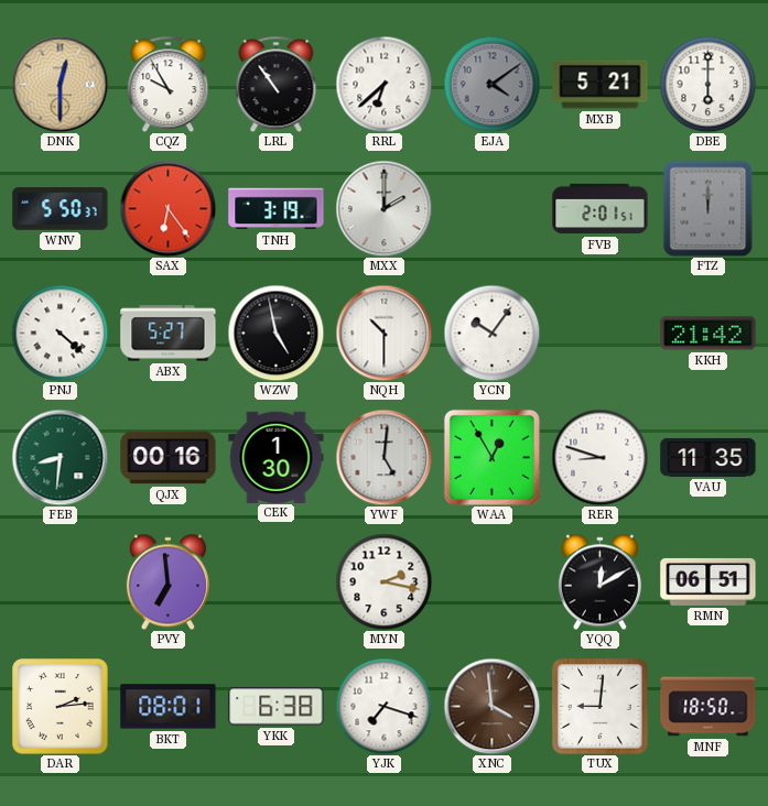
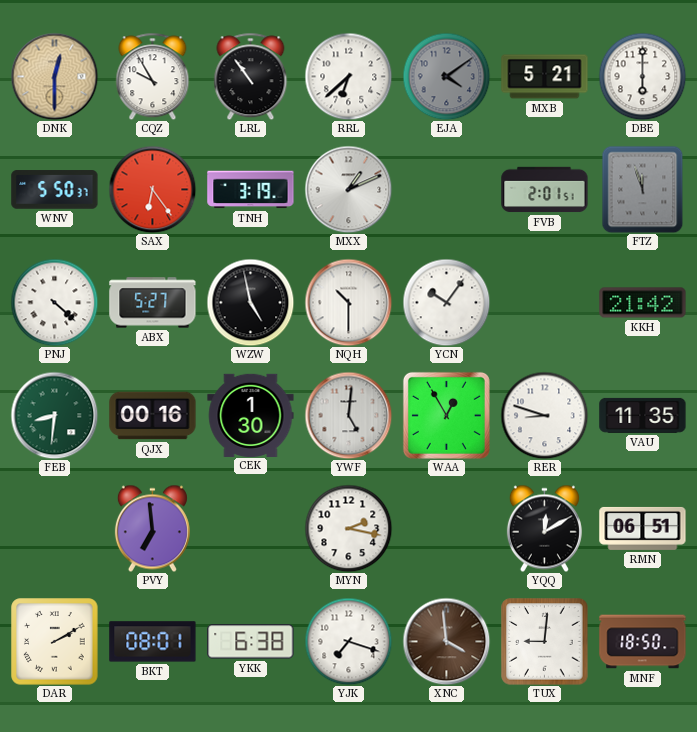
MXX: 2:00 -> 1:11
FTZ: 12:00 -> 11:57
DAR: 2:14 -> 2:10
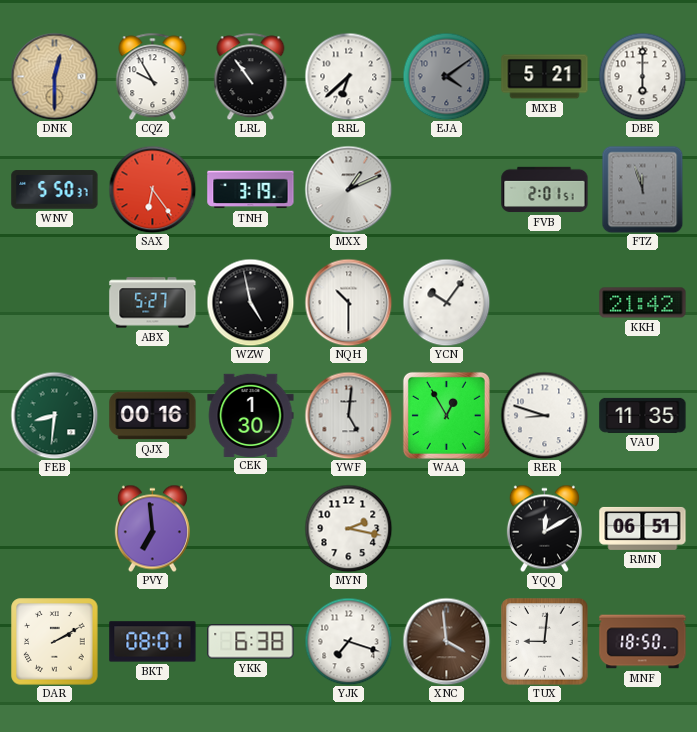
PNJ: 4:22 -> none
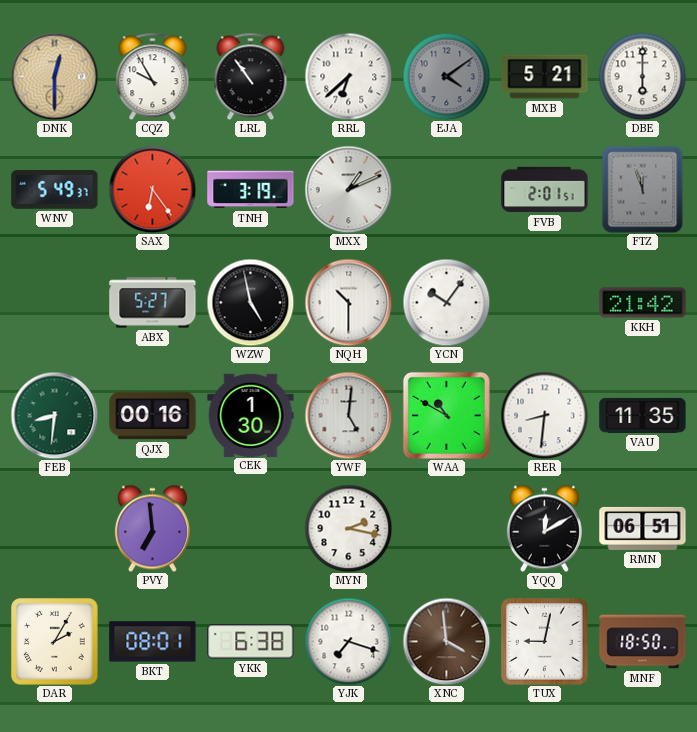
WNV: 5:50 -> 5:49
WAA: 12:55 -> 10:50
RER: 8:48 -> 8:31
DAR: 2:10 -> 2:05
TUX: 9:01 -> 9:02
